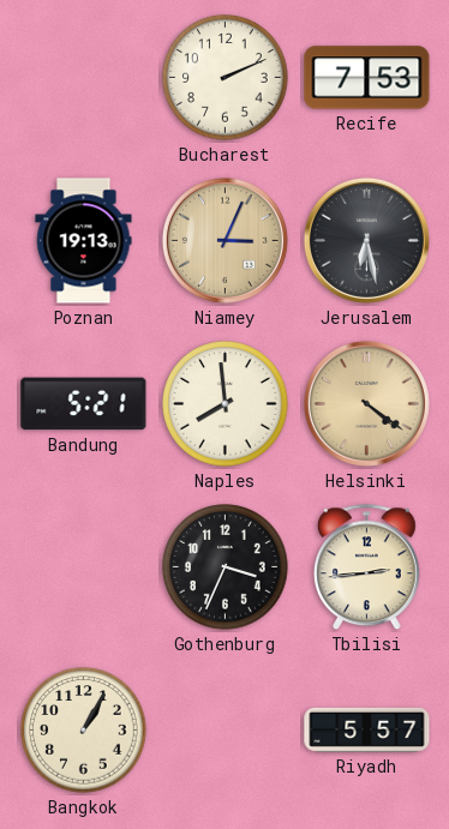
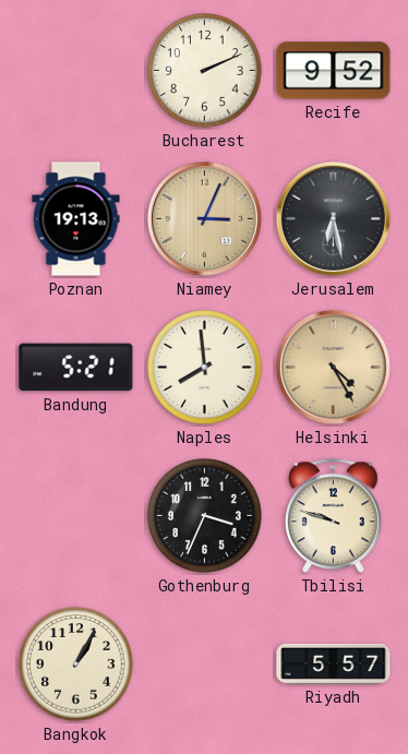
Recife: 7:53 -> 9:52
Helsinki: 4:21 -> 4:25
Tbilisi: 2:44 -> 9:48
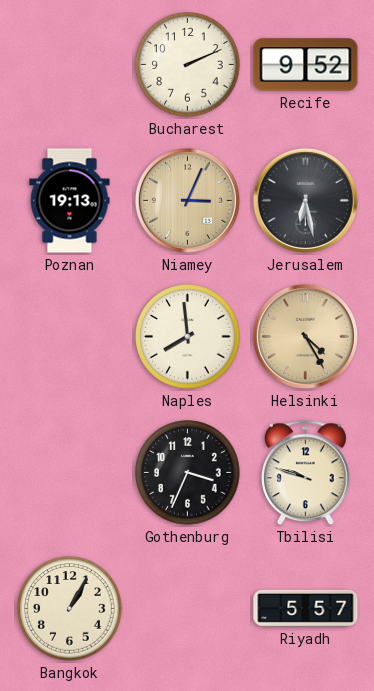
Bandung: 5:21 -> none
